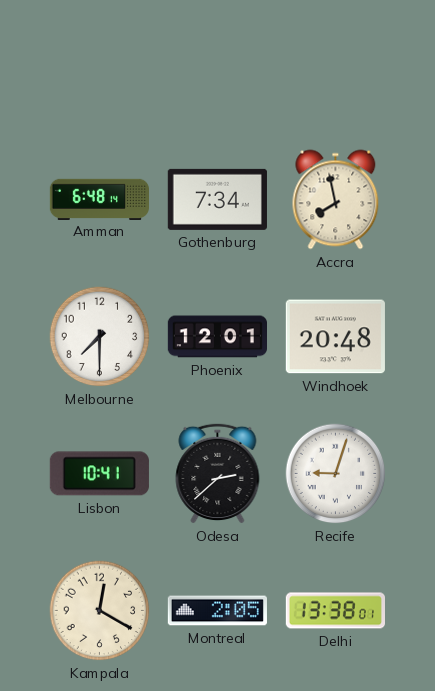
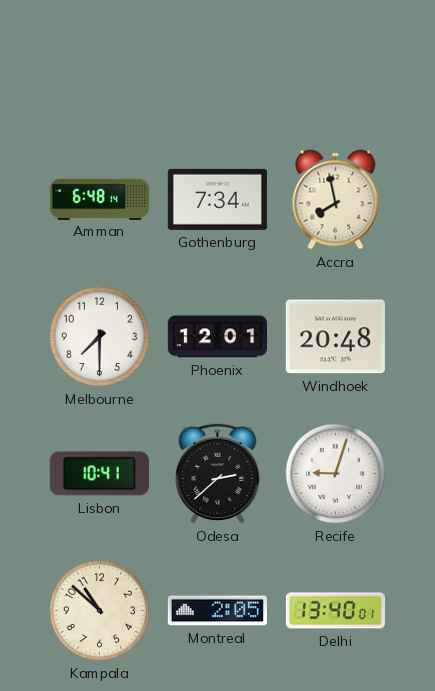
Kampala: 12:20 -> 10:52
Delhi: 13:38 -> 13:40
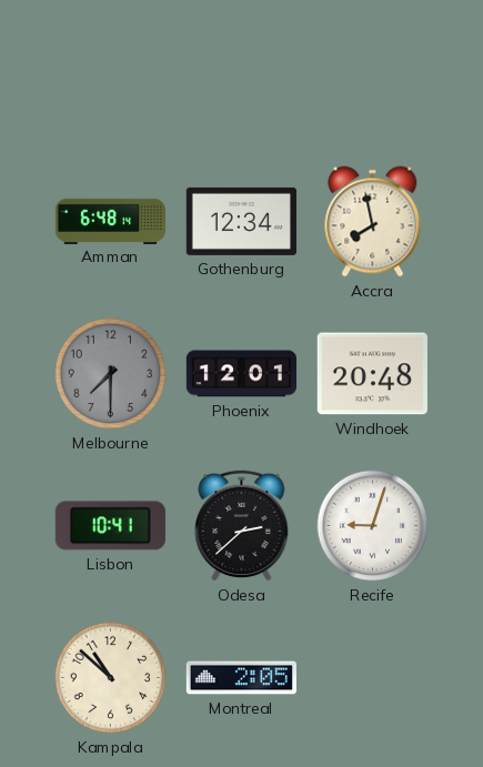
Gothenburg: 7:34 -> 12:34
Melbourne dial: white -> grey
Delhi: 13:40 -> none
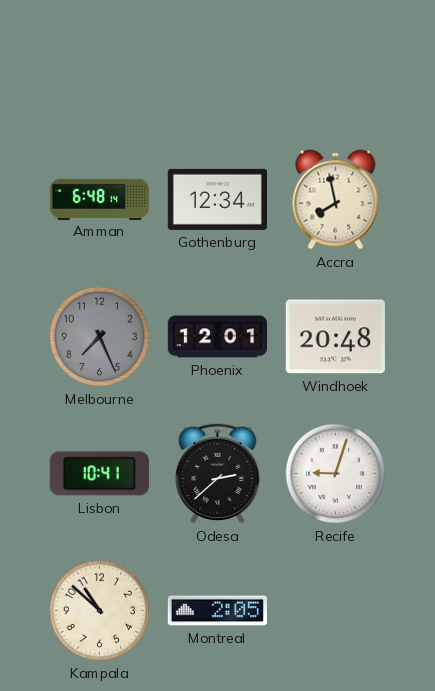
Melbourne: 7:30 -> 7:26
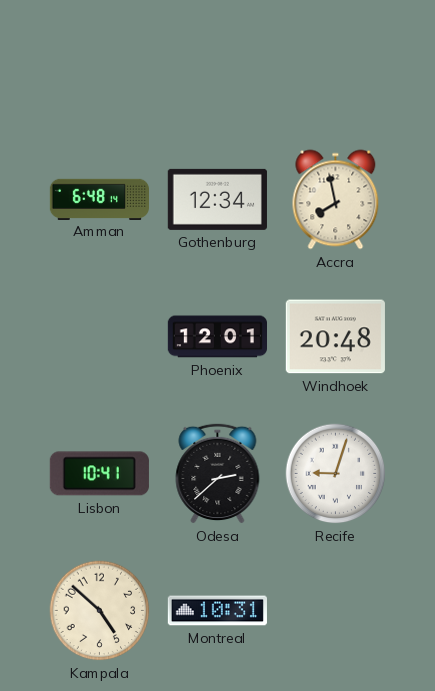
Melbourne: 7:26 -> none
Kampala: 10:52 -> 4:52
Montreal: 2:05 -> 10:31
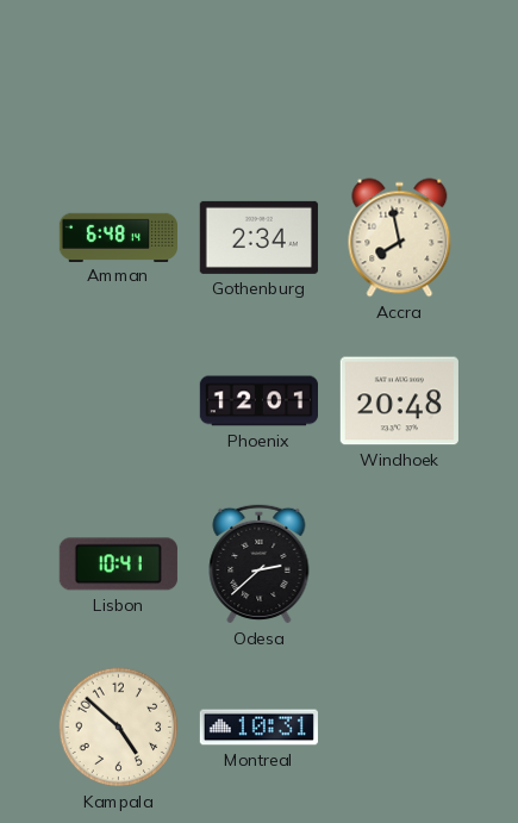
Gothenburg: 12:34 -> 2:34
Recife: 9:03 -> none
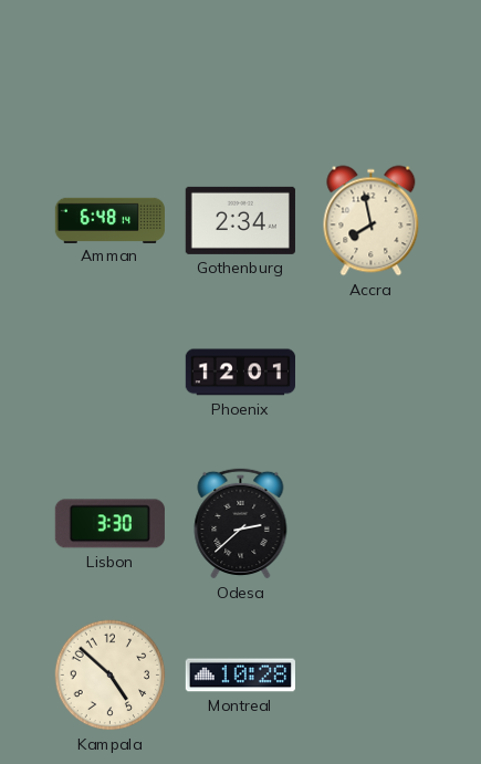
Windhoek: 20:48 -> none
Lisbon: 10:41 -> 3:30
Montreal: 10:31 -> 10:28
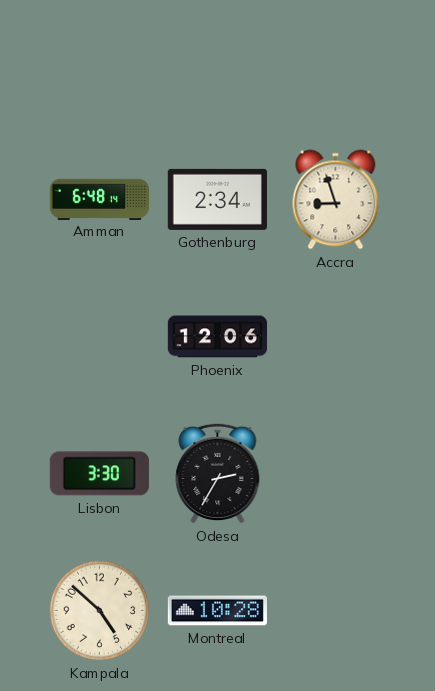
Accra: 7:58 -> 8:57
Phoenix: 12:01 -> 12:06
Odesa: 2:38 -> 2:35
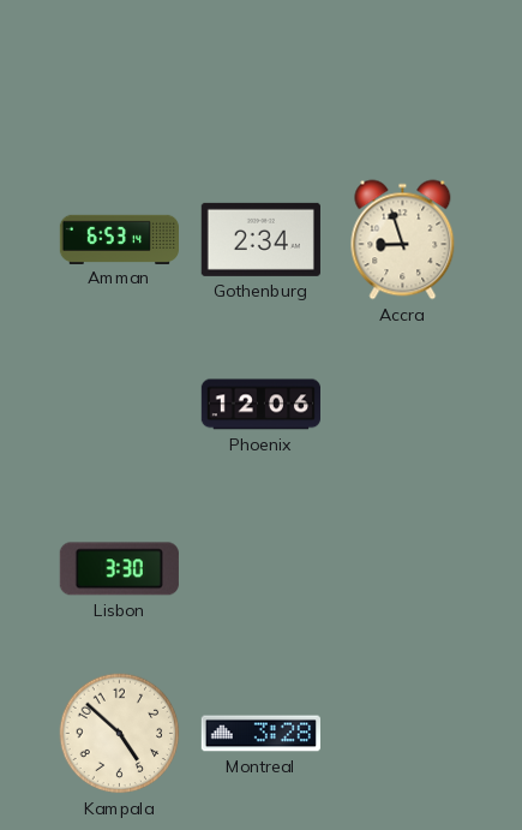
Amman: 6:48 -> 6:53
Odesa: 2:35 -> none
Montreal: 10:28 -> 3:28
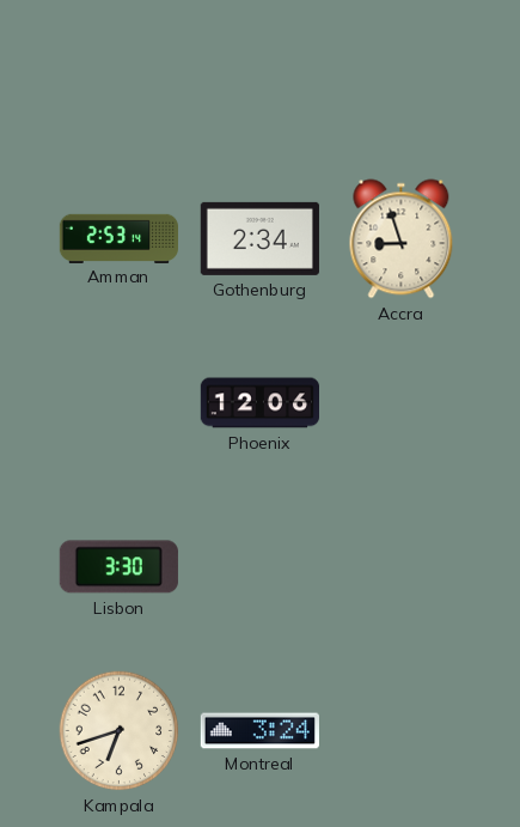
Amman: 6:53 -> 2:53
Kampala: 4:52 -> 6:42
Montreal: 3:28 -> 3:24
